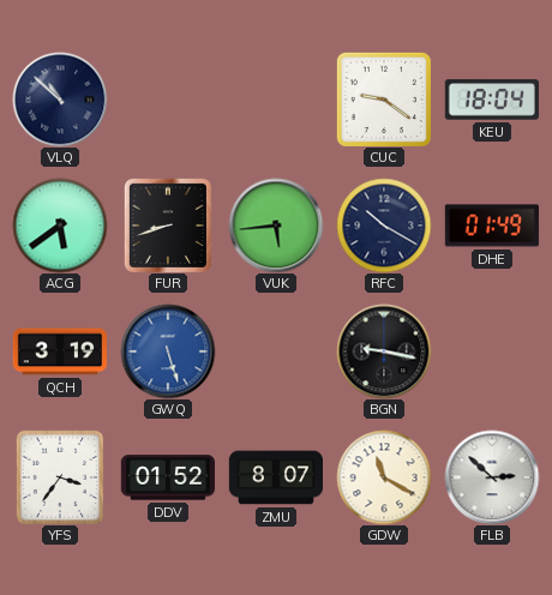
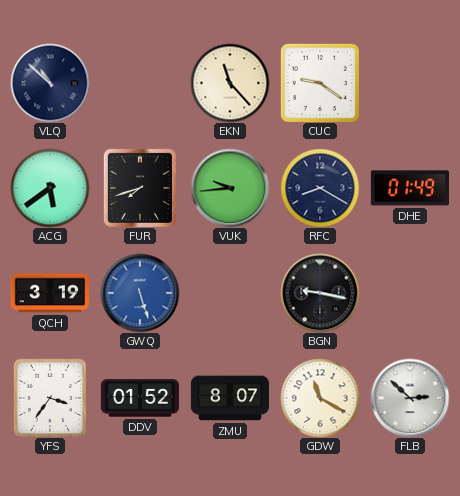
EKN: none -> 11:23
KEU: 18:04 -> none
FUR: 8:42 -> 7:42
VUK: 5:44 -> 9:44
RFC: 10:20 -> 8:20
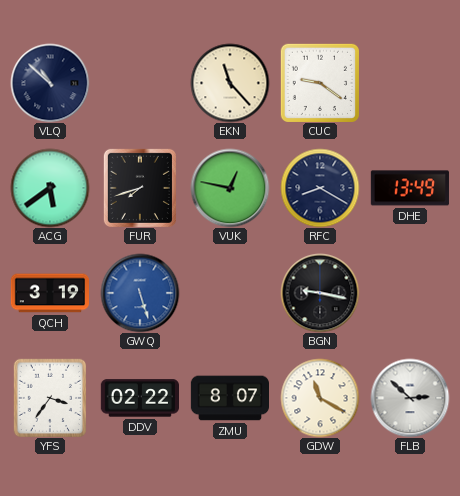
VUK: 9:44 -> 12:47
DHE: 01:49 -> 13:49
DDV: 01:52 -> 02:22
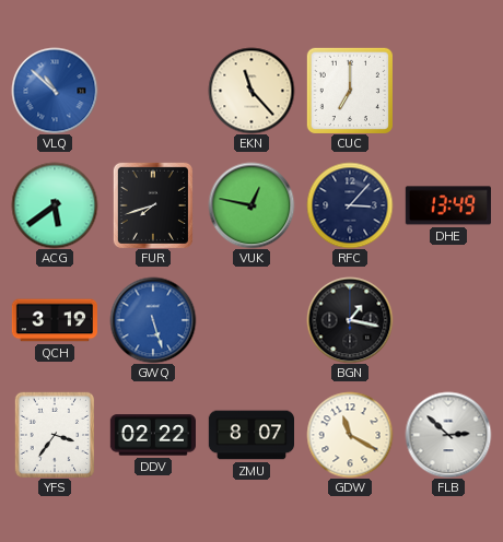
VLQ dial: navy -> blue
CUC: 9:21 -> 7:00
RFC: 8:20 -> 3:07
BGN: 9:17 -> 1:17
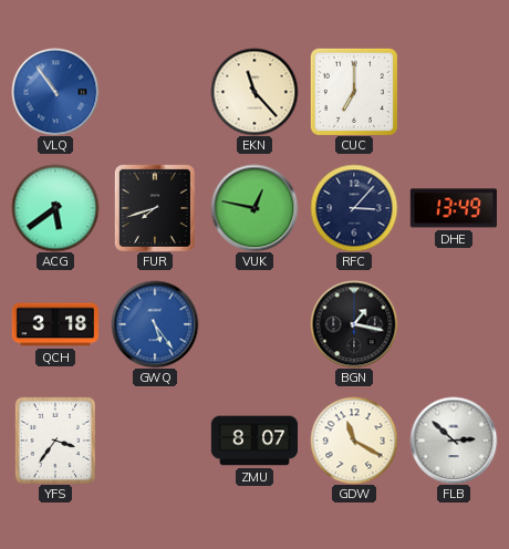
VLQ: 10:52 -> 10:54
QCH: 3:19 -> 3:18
GWQ: 5:27 -> 5:24
DDV: 02:22 -> none
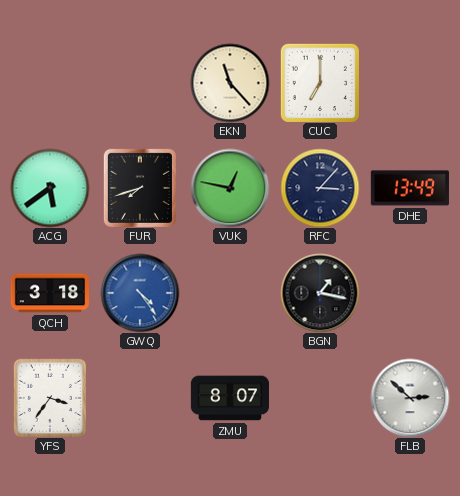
VLQ: 10:54 -> none
GWQ: 5:24 -> 4:24
GDW: 11:20 -> none
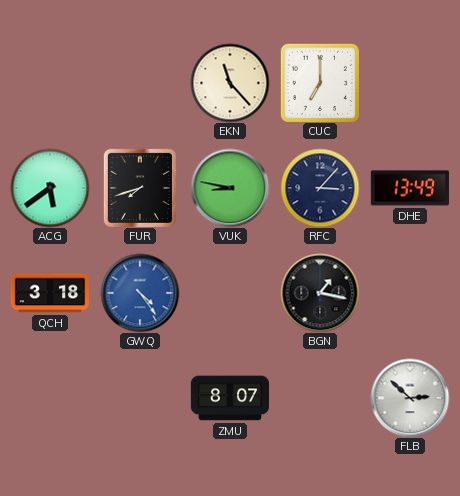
VUK: 12:47 -> 8:47
YFS: 3:36 -> none
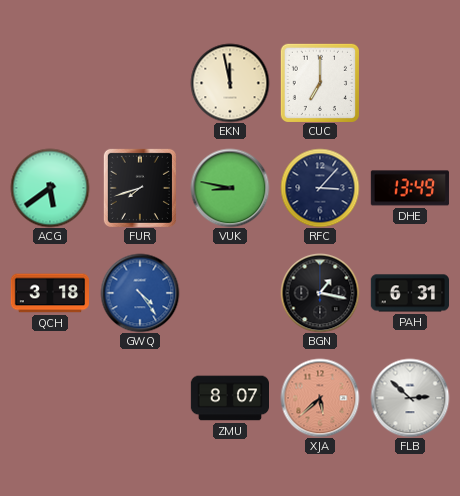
EKN: 11:23 -> 11:58
PAH: none -> 6:31
XJA: none -> 5:38
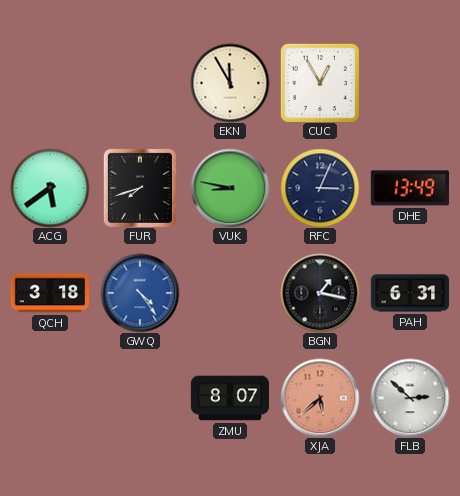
EKN: 11:58 -> 11:55
CUC: 7:00 -> 12:55
RFC: 3:07 -> 3:04
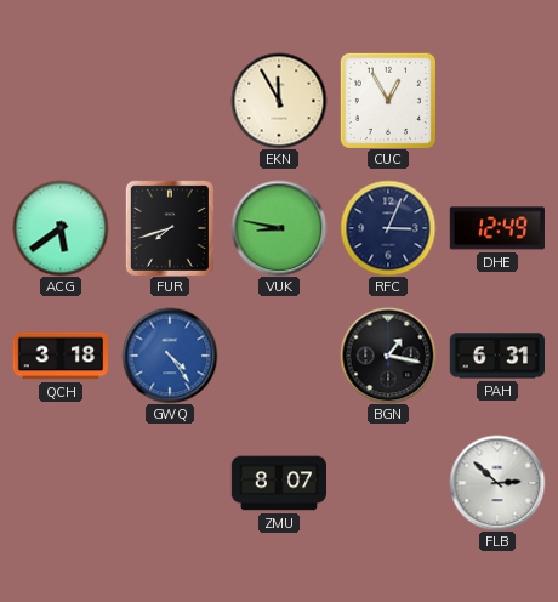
DHE: 13:49 -> 12:49
XJA: 5:38 -> none
